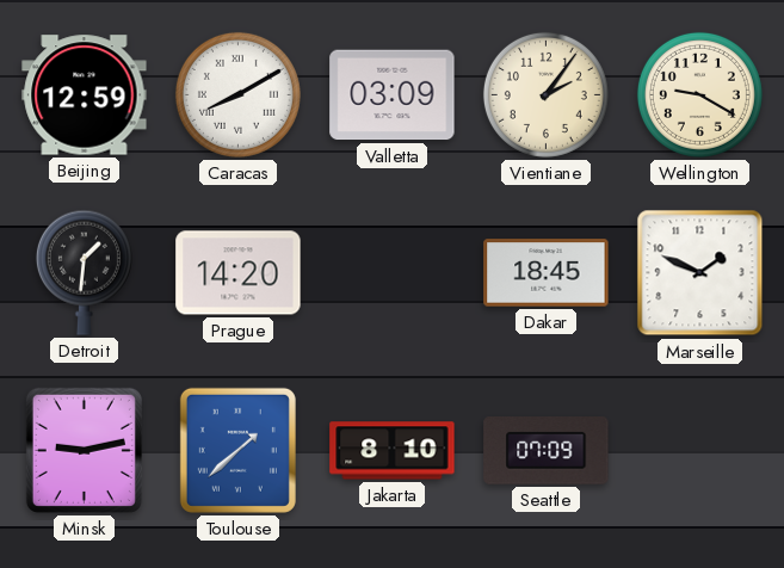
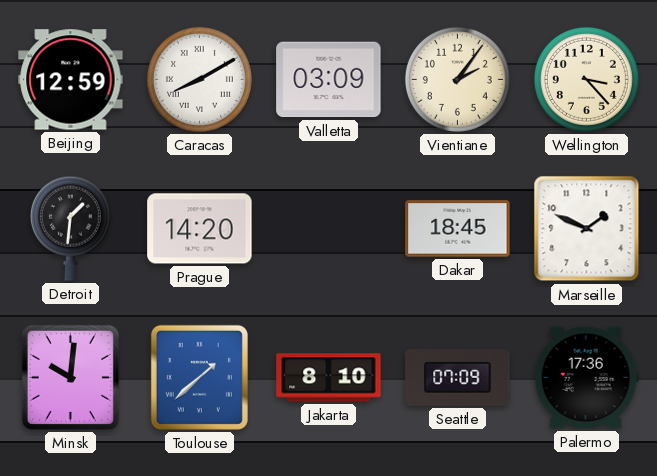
Wellington: 9:20 -> 3:23
Minsk: 9:13 -> 10:01
Palermo: none -> 17:36
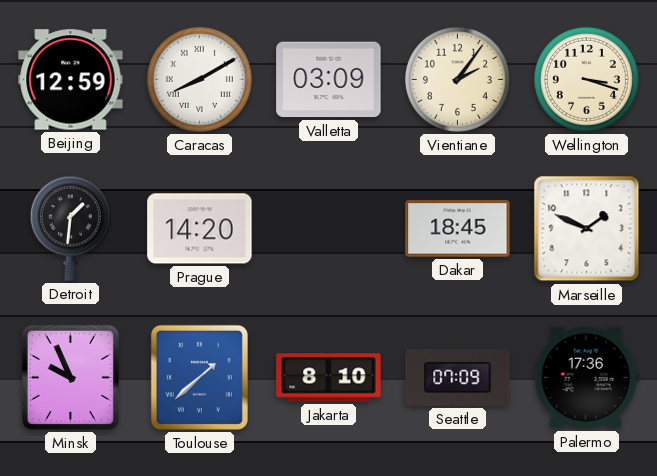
Wellington: 3:23 -> 3:18
Minsk: 10:01 -> 9:56
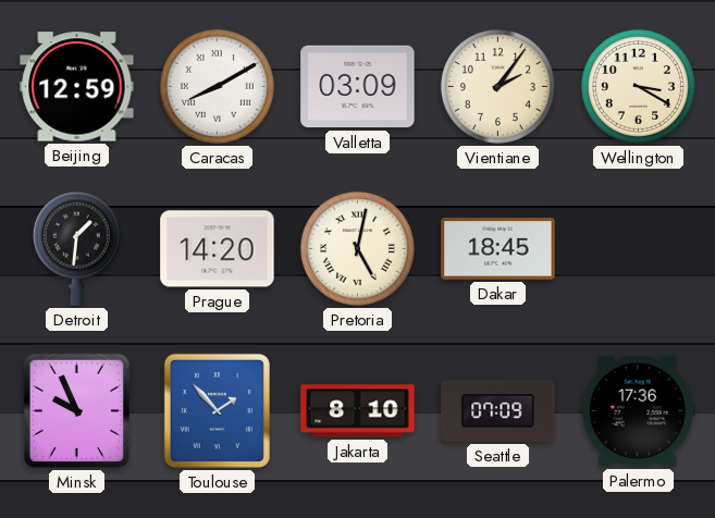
Wellington: 3:18 -> 3:20
Pretoria: none -> 5:02
Marseille: 1:49 -> none
Toulouse: 1:38 -> 1:53
